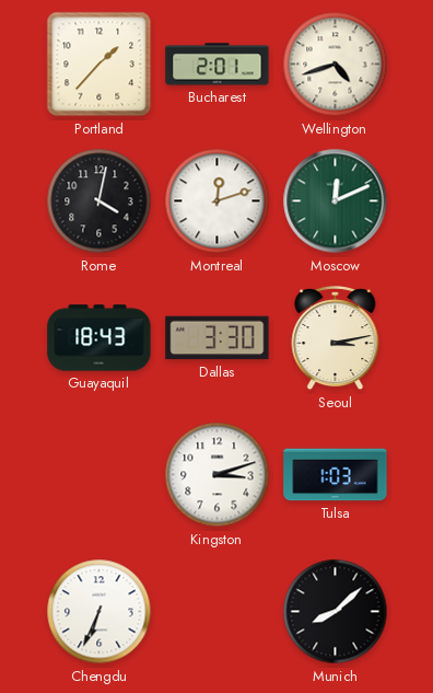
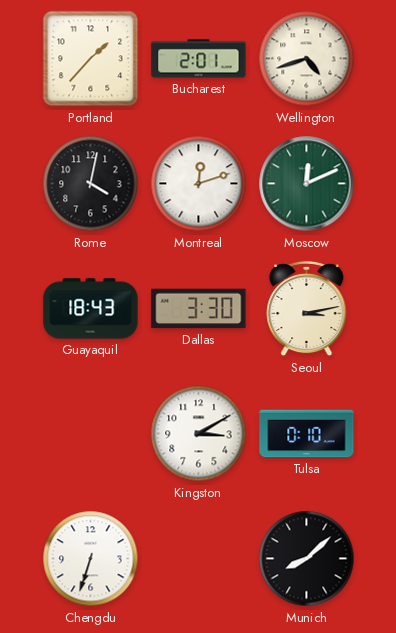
Kingston: 3:12 -> 3:10
Tulsa: 1:03 -> 0:10
Chengdu: 6:34 -> 6:33
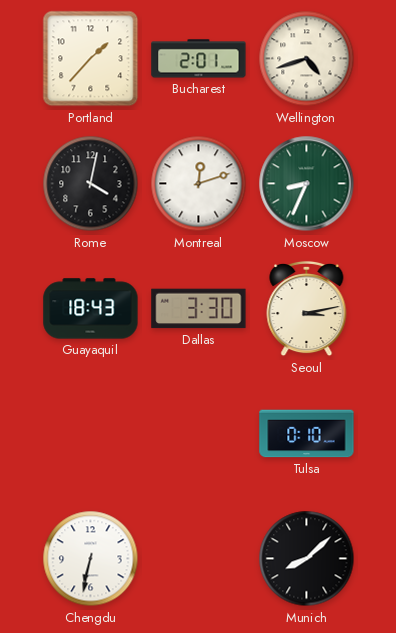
Moscow: 12:11 -> 8:34
Kingston: 3:10 -> none
Chengdu: 6:33 -> 6:32
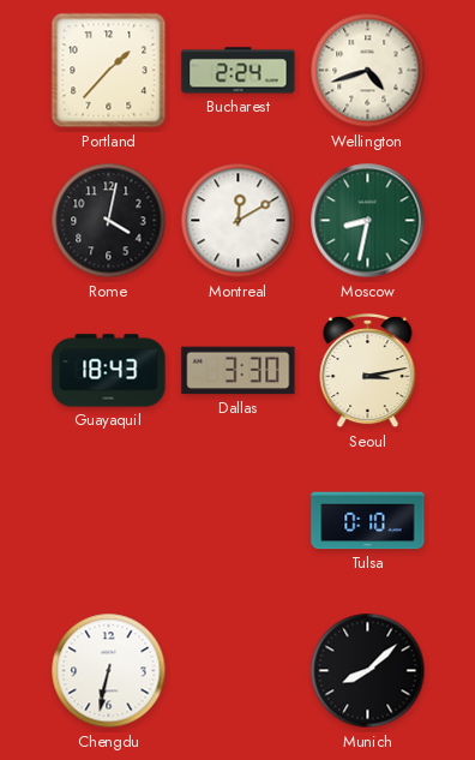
Bucharest: 2:01 -> 2:24
Montreal: 12:12 -> 12:10
Moscow: 8:34 -> 8:32
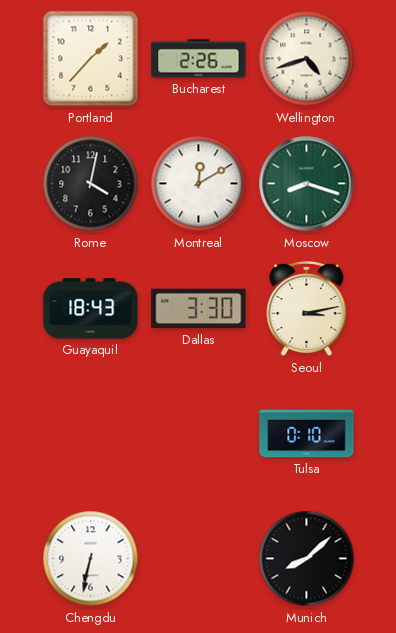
Bucharest: 2:24 -> 2:26
Moscow: 8:32 -> 8:18
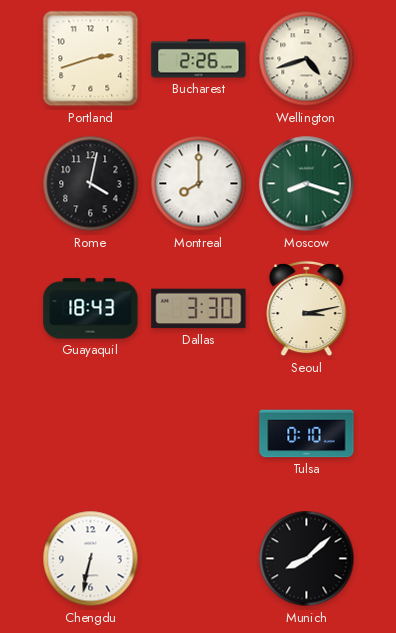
Portland: 1:37 -> 2:42
Montreal: 12:10 -> 8:00
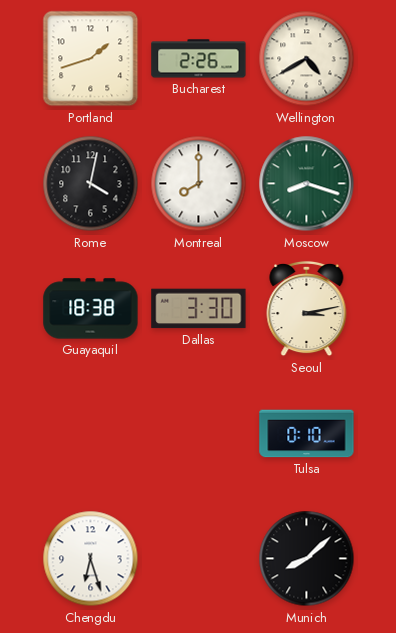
Portland: 2:42 -> 1:42
Wellington: 4:42 -> 4:40
Guayaquil: 18:43 -> 18:38
Chengdu: 6:32 -> 6:27
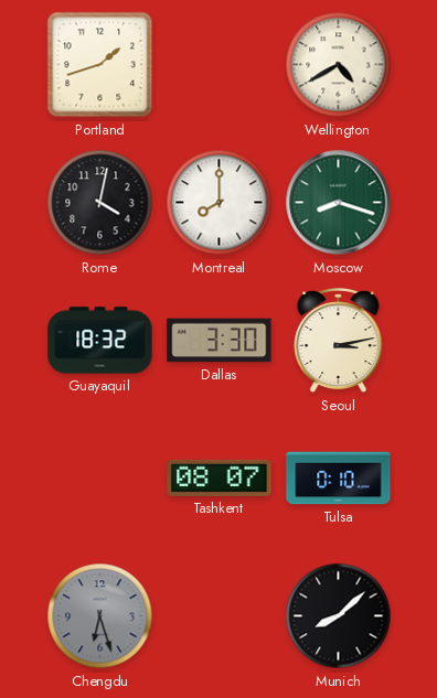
Bucharest: 2:26 -> none
Guayaquil: 18:38 -> 18:32
Tashkent: none -> 08:07
Chengdu dial: white -> grey
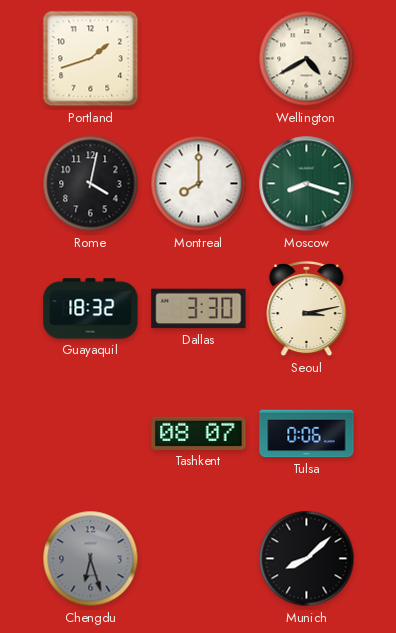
Tulsa: 0:10 -> 0:06
